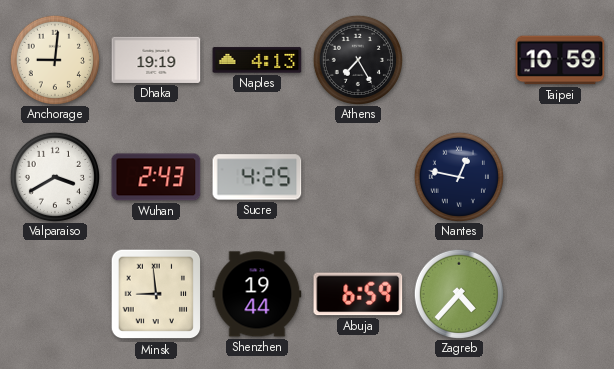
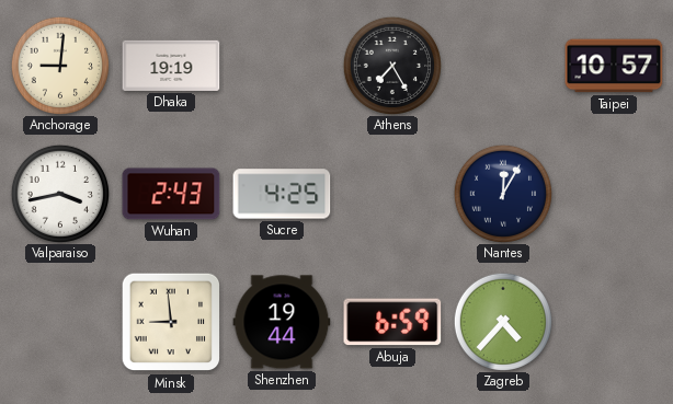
Naples: 4:13 -> none
Taipei: 10:59 -> 10:57
Valparaiso: 3:40 -> 3:43
Nantes: 12:47 -> 12:05
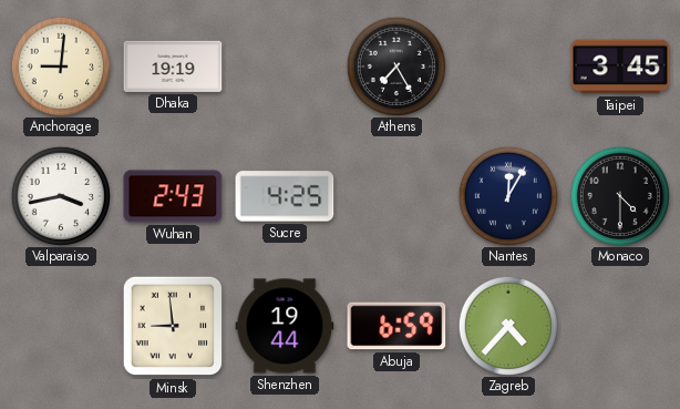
Taipei: 10:57 -> 3:45
Monaco: none -> 4:30
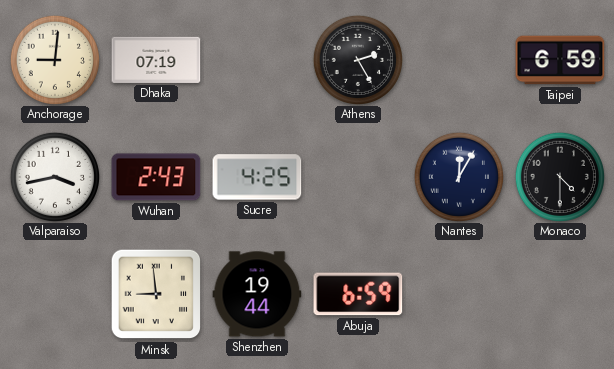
Dhaka: 19:19 -> 07:19
Athens: 7:25 -> 2:25
Taipei: 3:45 -> 6:59
Zagreb: 4:37 -> none
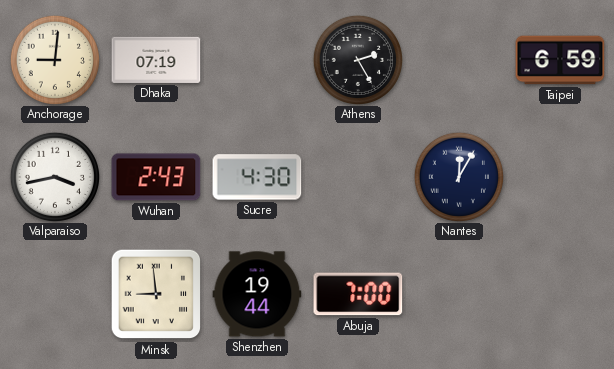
Sucre: 4:25 -> 4:30
Monaco: 4:30 -> none
Abuja: 6:59 -> 7:00
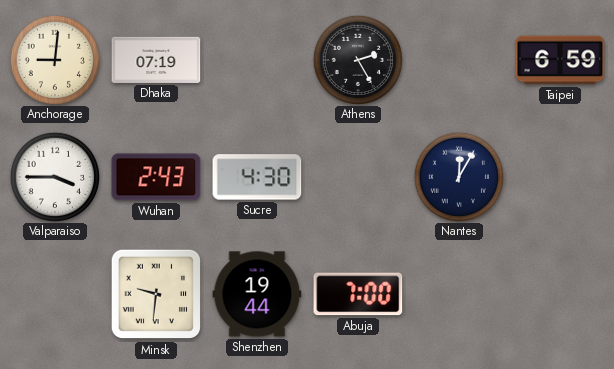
Valparaiso: 3:43 -> 3:45
Minsk: 8:59 -> 9:31
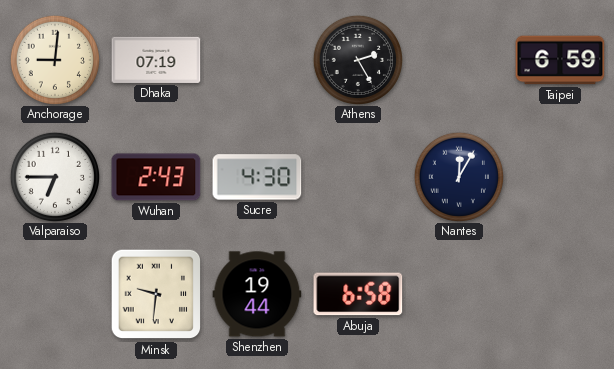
Valparaiso: 3:45 -> 6:45
Abuja: 7:00 -> 6:58
